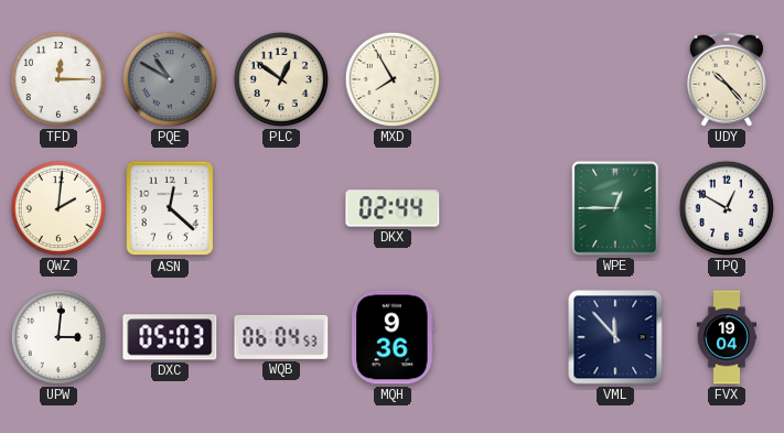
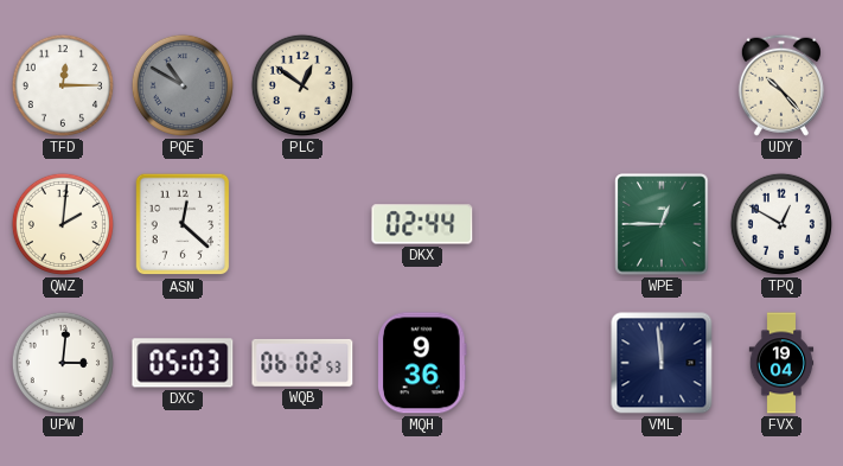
MXD: 7:55 -> none
WQB: 06:04 -> 06:02
VML: 11:53 -> 11:59
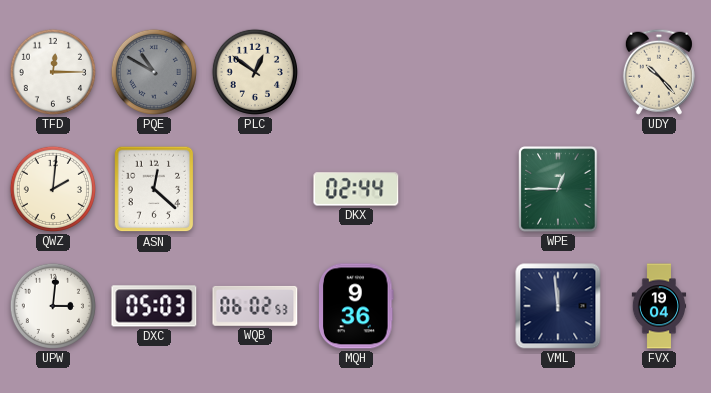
TPQ: 12:50 -> none
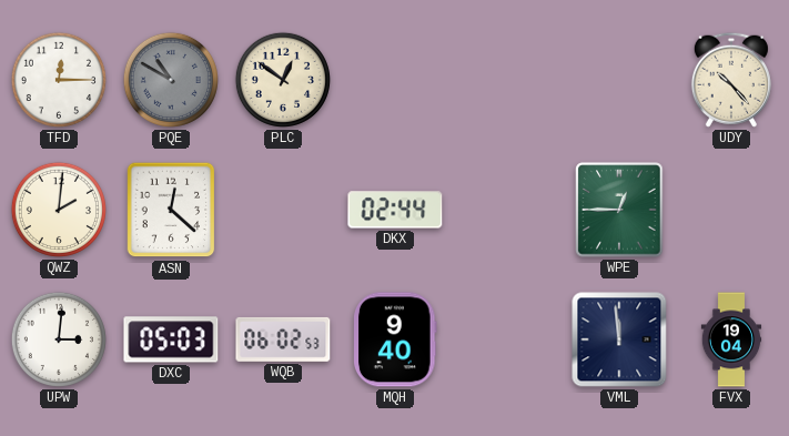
MQH: 9:36 -> 9:40
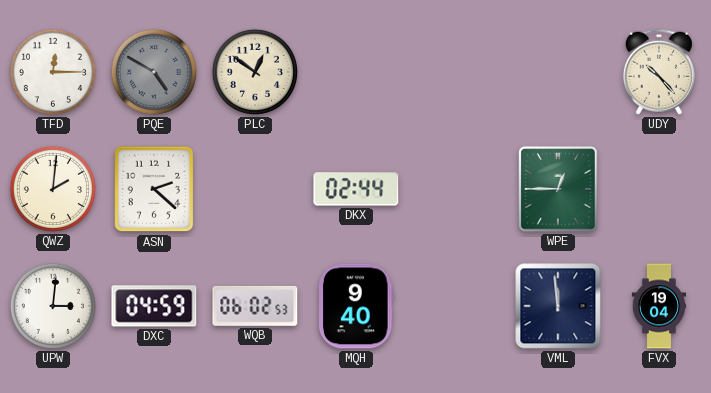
PQE: 10:50 -> 4:50
ASN: 12:22 -> 2:22
DXC: 05:03 -> 04:59
